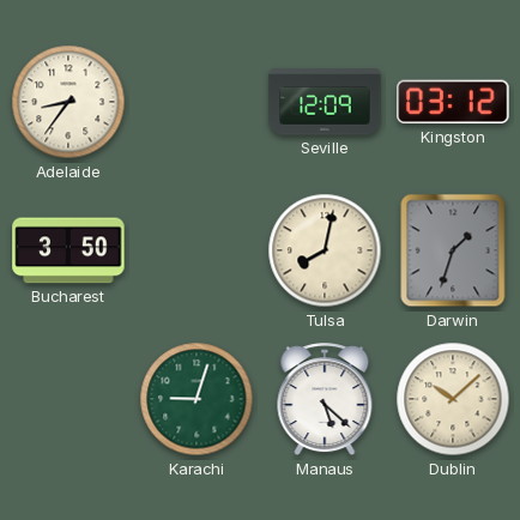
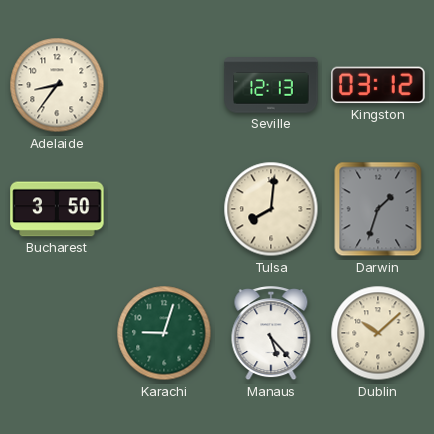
Seville: 12:09 -> 12:13
Tulsa: 8:02 -> 8:01
Manaus: 5:22 -> 5:23
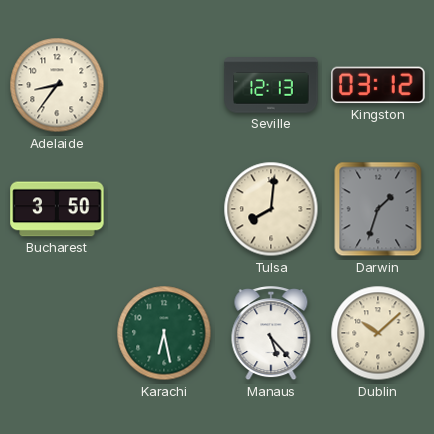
Karachi: 9:03 -> 6:28
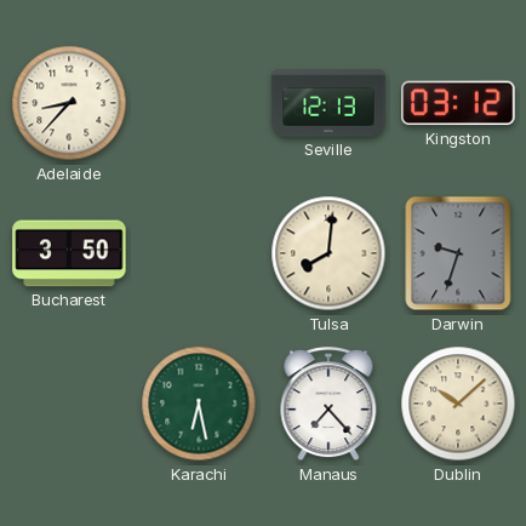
Adelaide: 8:36 -> 8:37
Darwin: 1:33 -> 9:33
Manaus: 5:23 -> 7:23
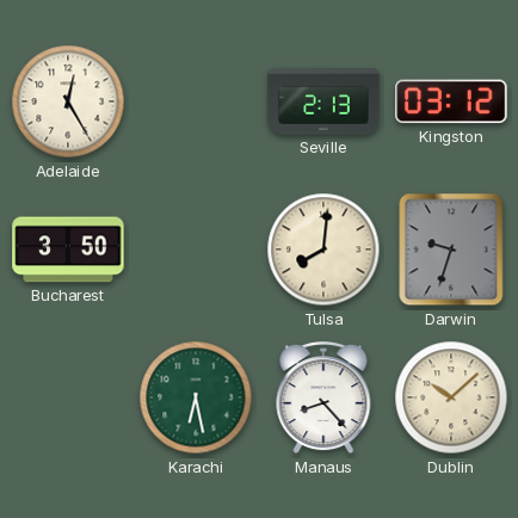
Adelaide: 8:37 -> 12:25
Seville: 12:13 -> 2:13
Manaus: 7:23 -> 8:23
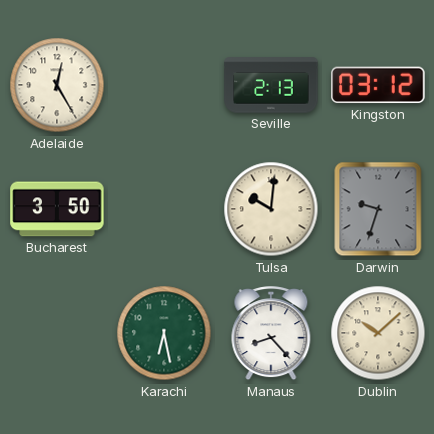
Tulsa: 8:01 -> 10:01
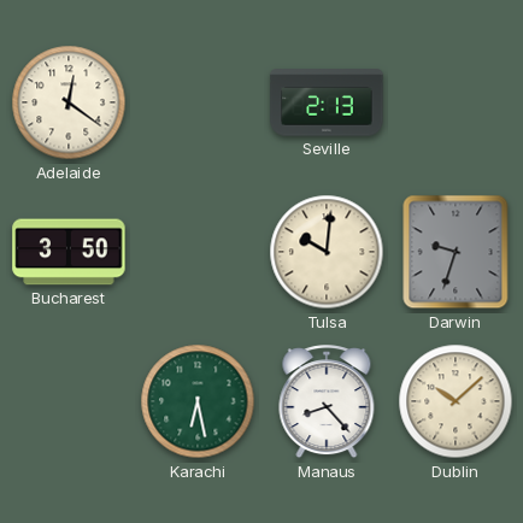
Adelaide: 12:25 -> 12:21
Kingston: 03:12 -> none
